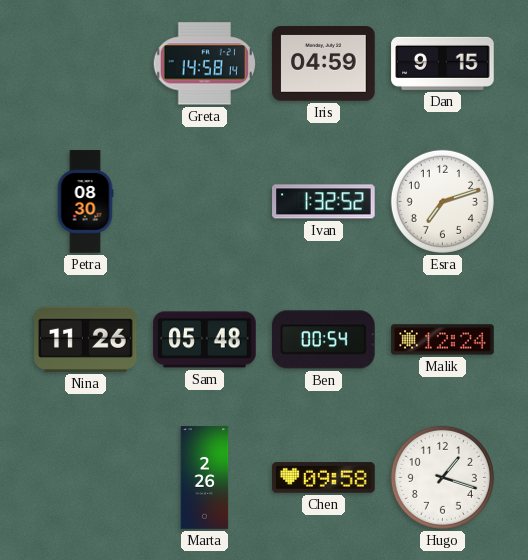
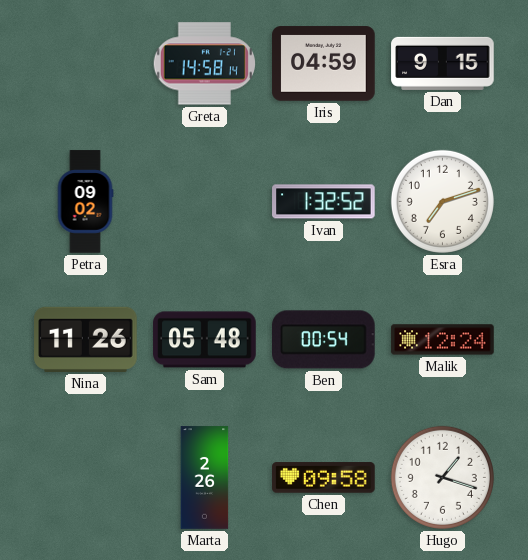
Petra: 08:30 -> 09:02
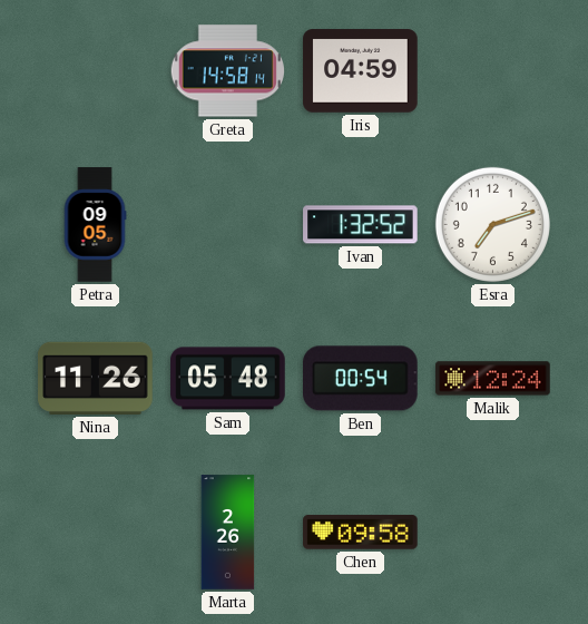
Dan: 9:15 -> none
Petra: 09:02 -> 09:05
Hugo: 1:18 -> none
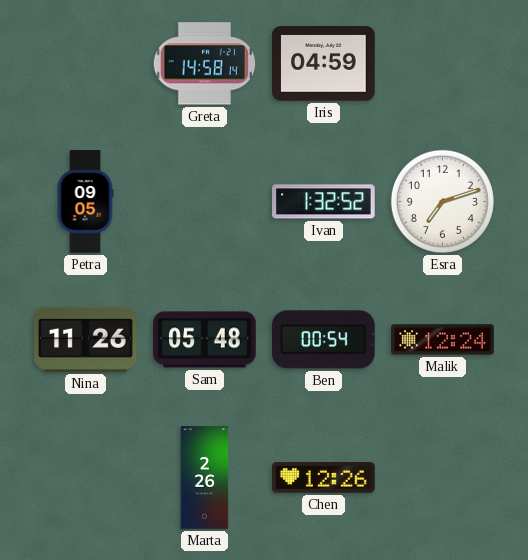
Chen: 09:58 -> 12:26
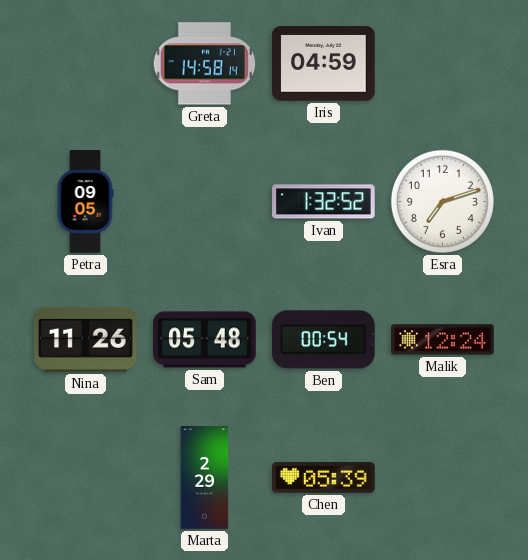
Marta: 2:26 -> 2:29
Chen: 12:26 -> 05:39
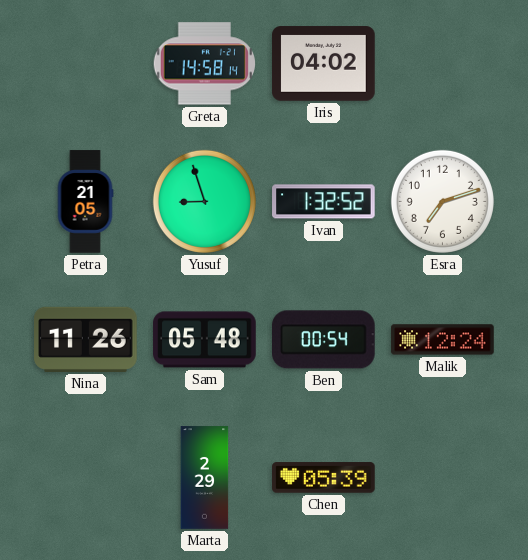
Iris: 04:59 -> 04:02
Petra: 09:05 -> 21:05
Yusuf: none -> 8:57
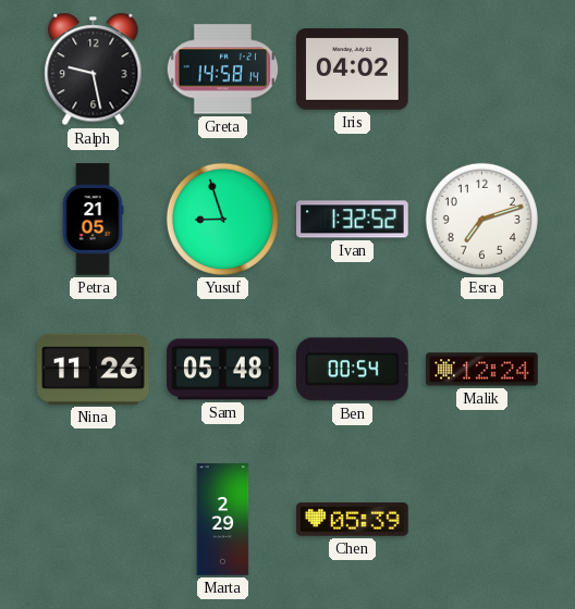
Ralph: none -> 9:28
